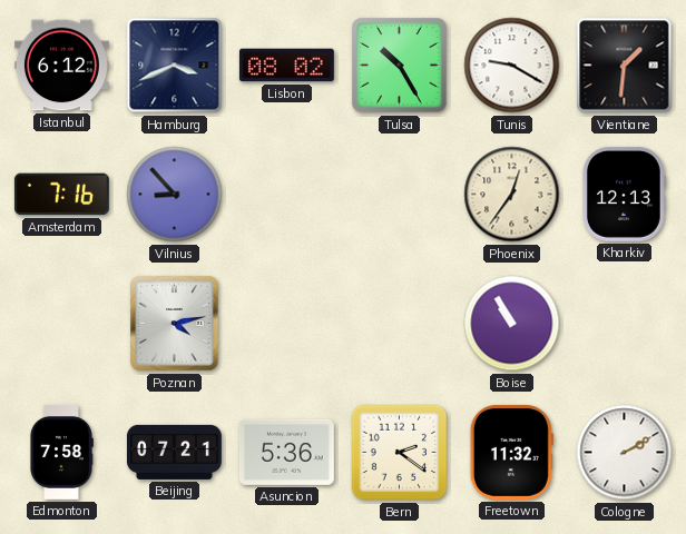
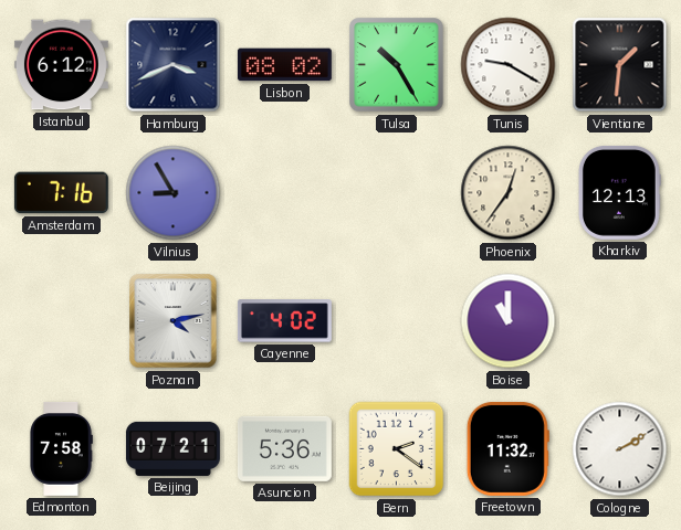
Vilnius: 8:53 -> 8:55
Cayenne: none -> 4:02
Boise: 10:55 -> 11:00
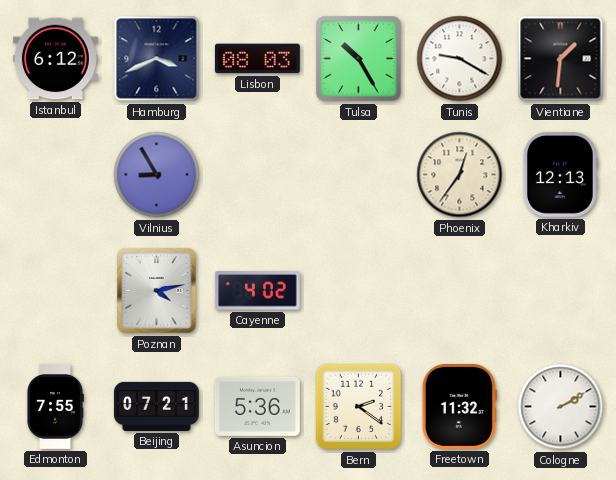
Lisbon: 08:02 -> 08:03
Amsterdam: 7:16 -> none
Boise: 11:00 -> none
Edmonton: 7:58 -> 7:55
